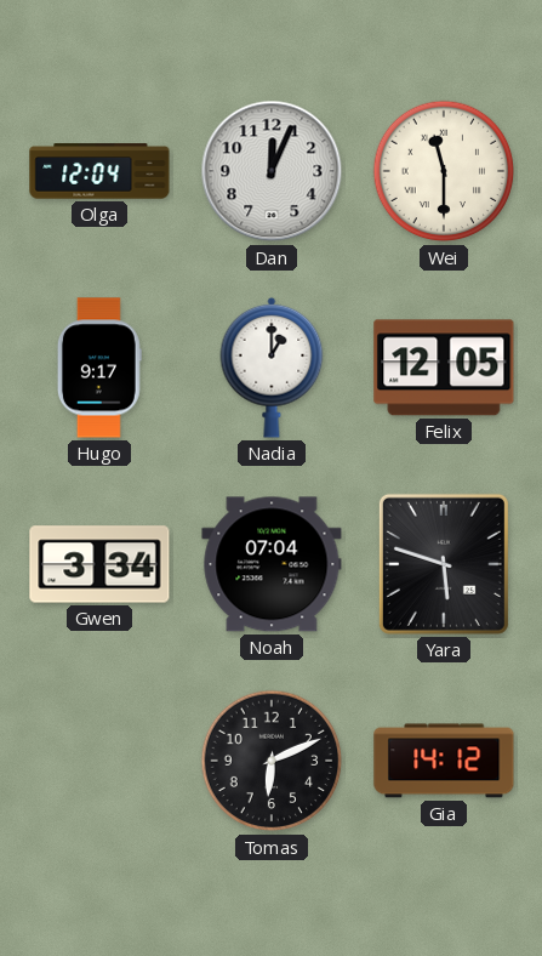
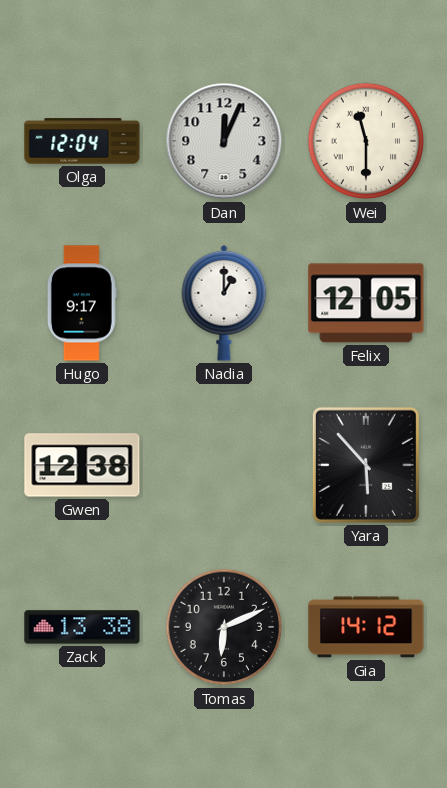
Gwen: 3:34 -> 12:38
Noah: 07:04 -> none
Yara: 5:48 -> 5:53
Zack: none -> 13:38
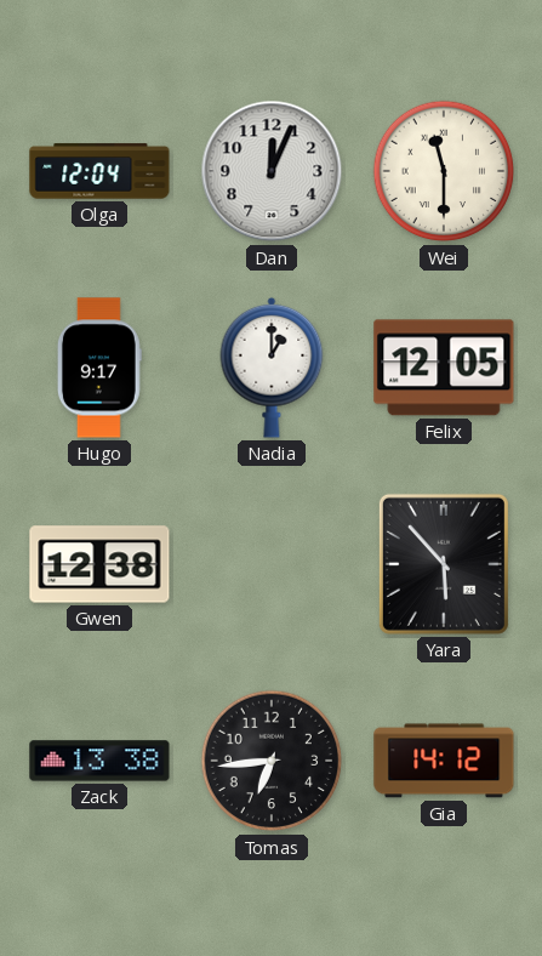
Tomas: 6:11 -> 6:44
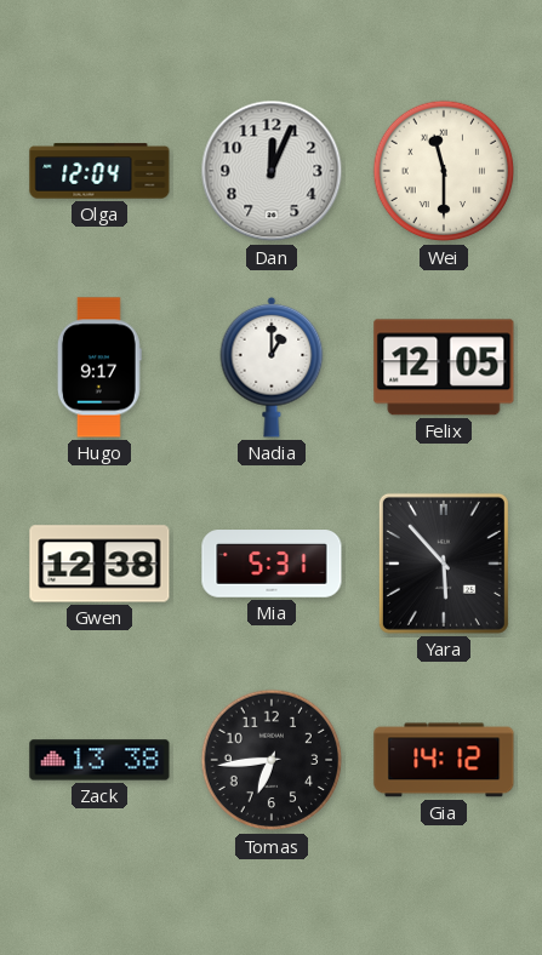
Mia: none -> 5:31
